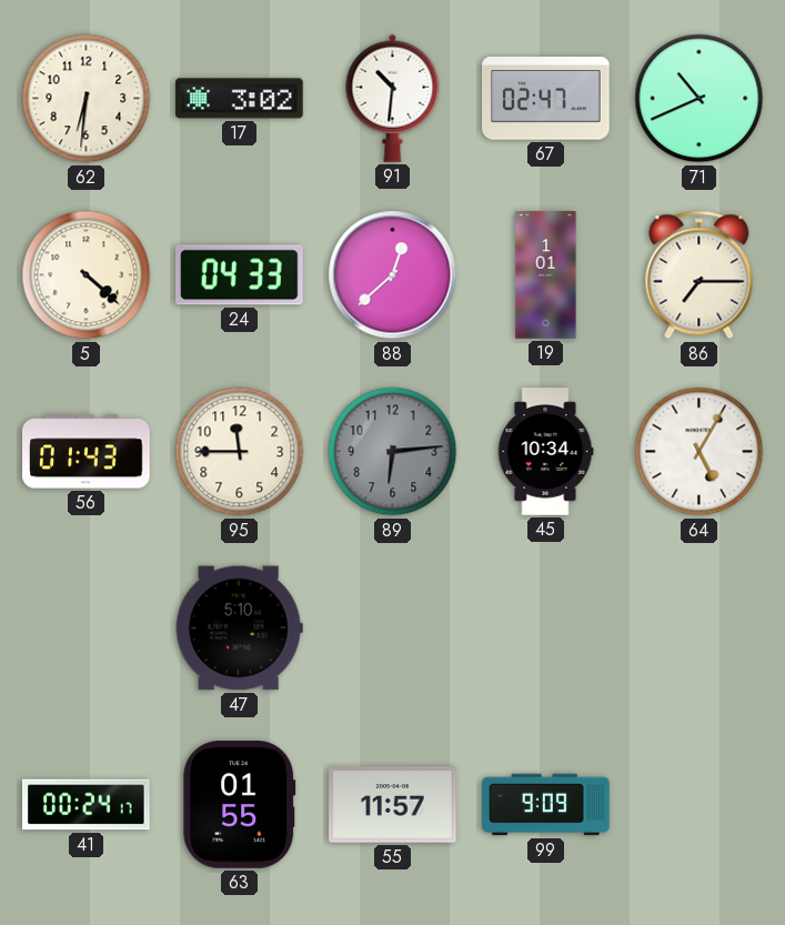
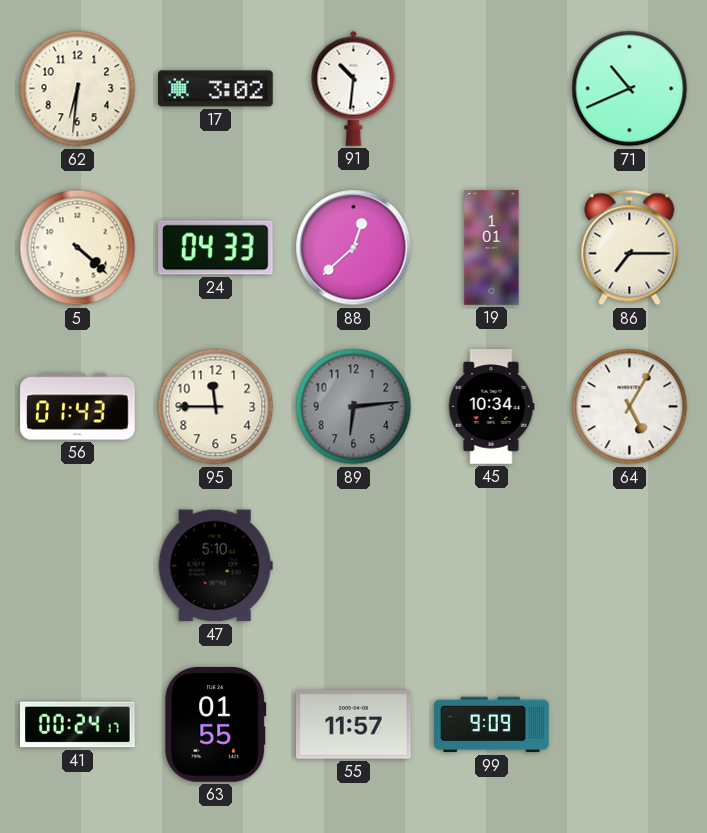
67: 02:47 -> none
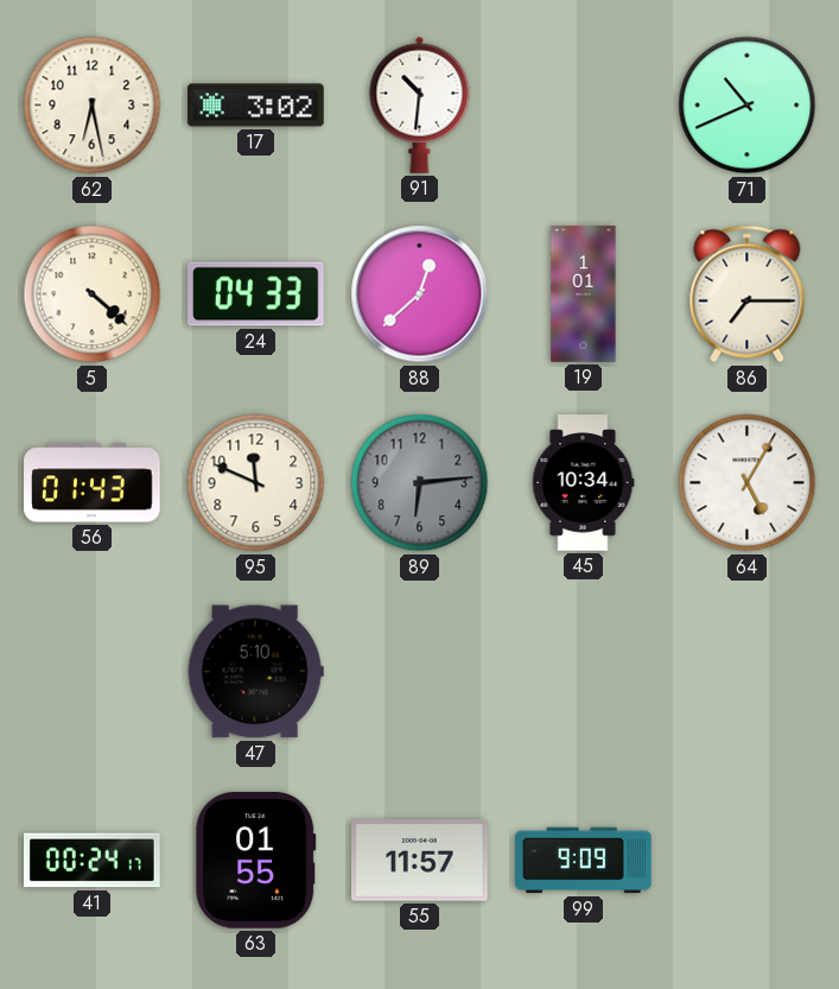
62: 6:31 -> 6:28
95: 11:45 -> 11:49
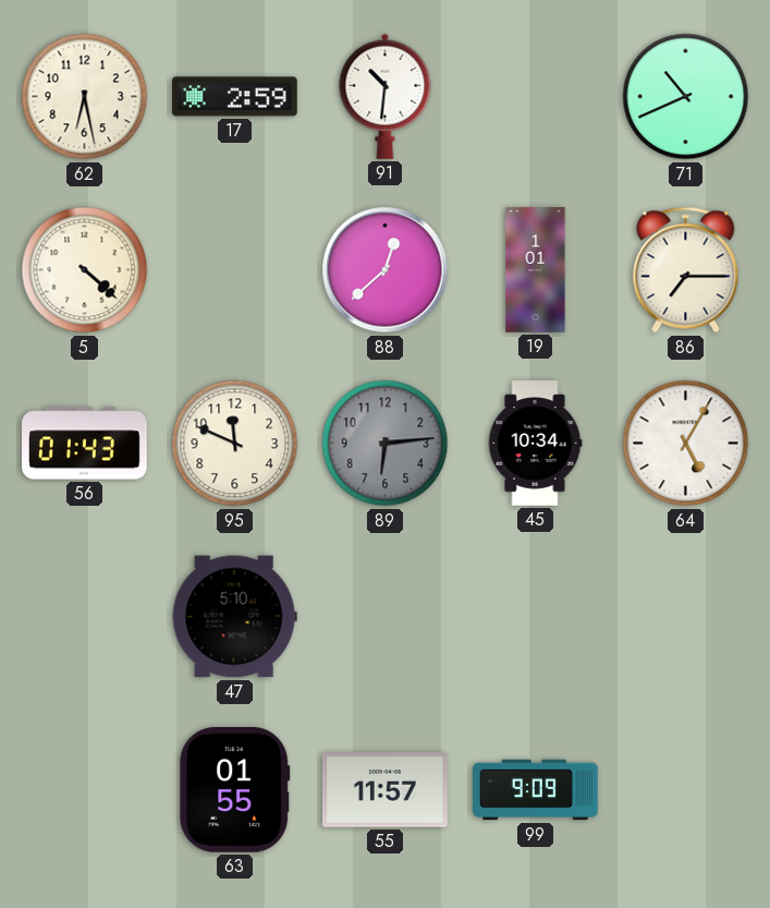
17: 3:02 -> 2:59
24: 04:33 -> none
41: 00:24 -> none
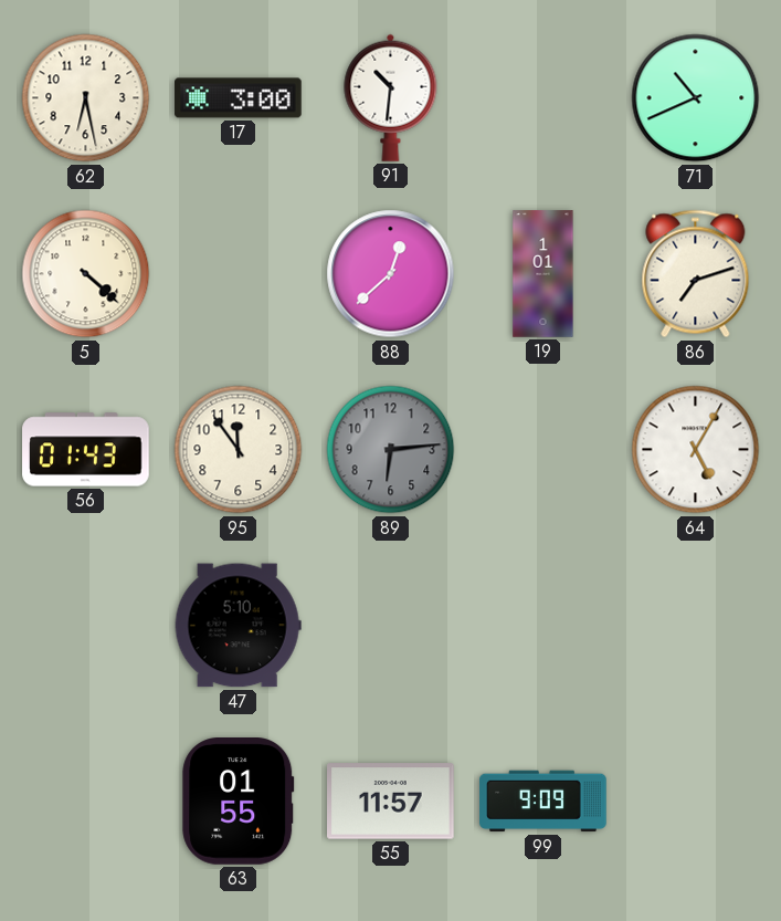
17: 2:59 -> 3:00
86: 7:15 -> 7:12
95: 11:49 -> 11:54
45: 10:34 -> none
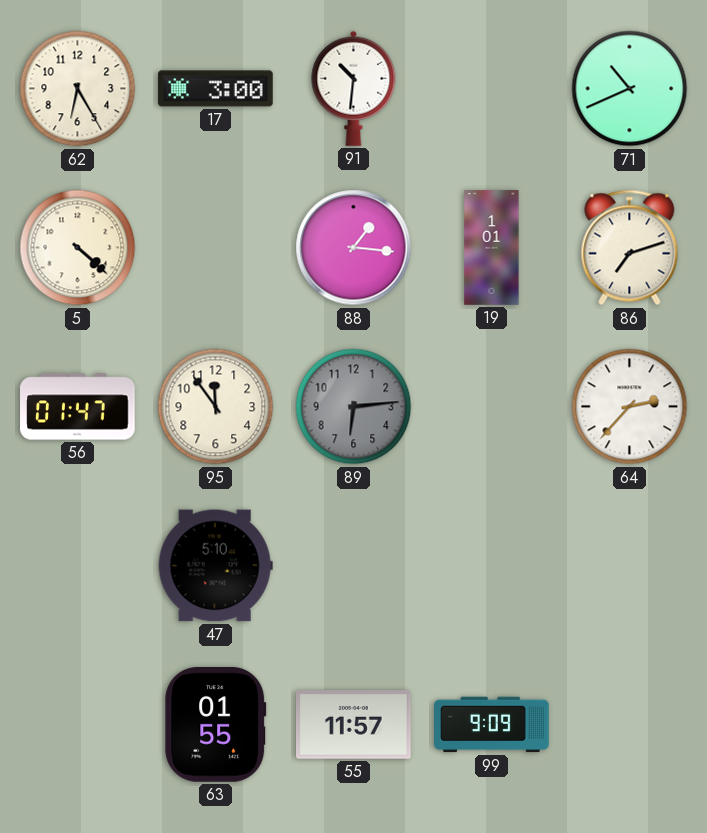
62: 6:28 -> 6:25
88: 12:38 -> 1:16
56: 01:43 -> 01:47
64: 5:05 -> 2:37
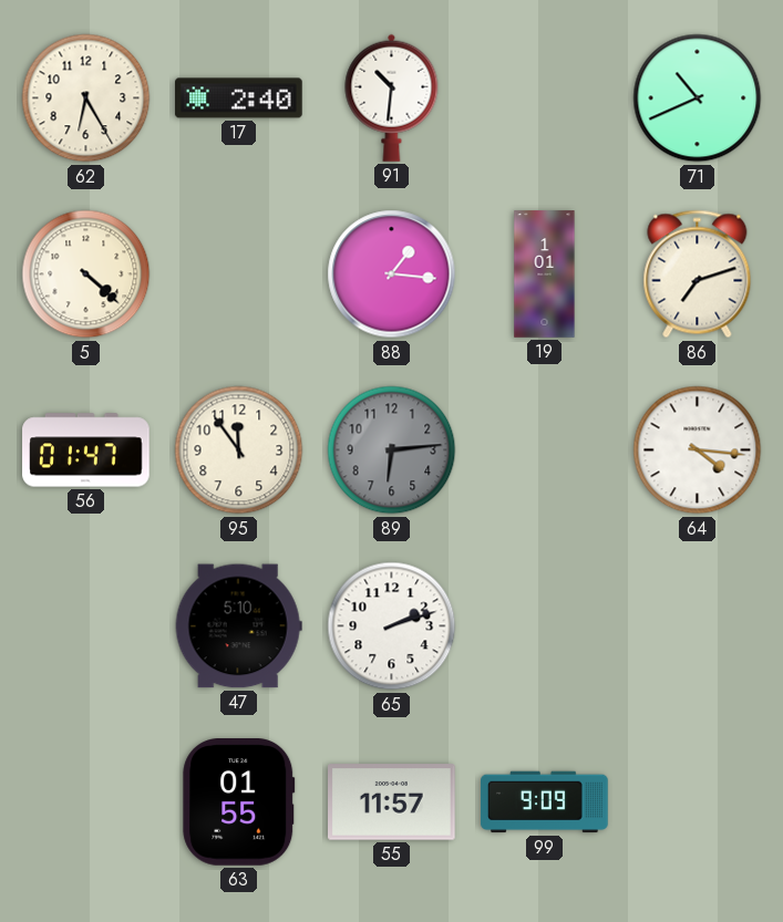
17: 3:00 -> 2:40
64: 2:37 -> 4:16
65: none -> 2:12
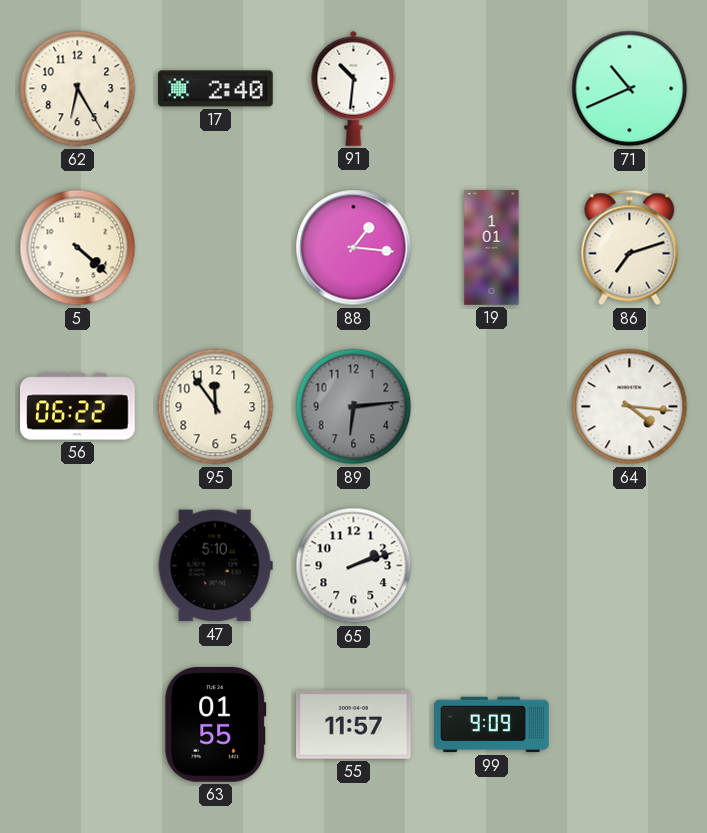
56: 01:47 -> 06:22
